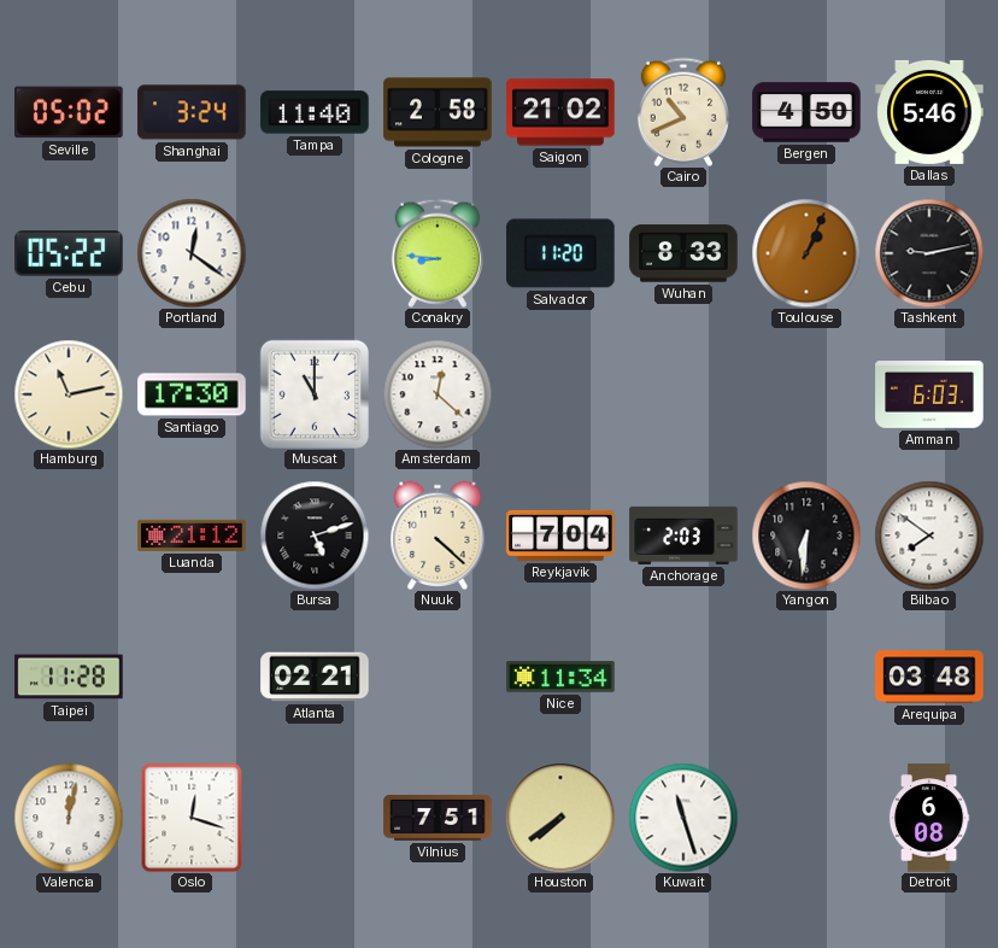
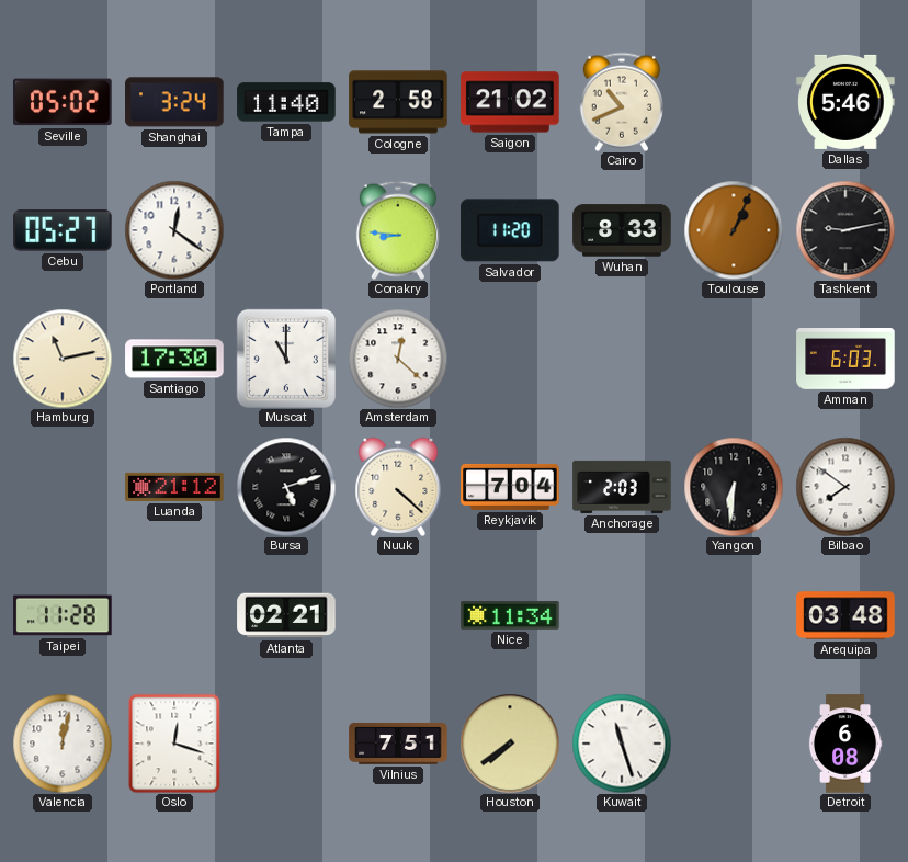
Bergen: 4:50 -> none
Cebu: 05:22 -> 05:27
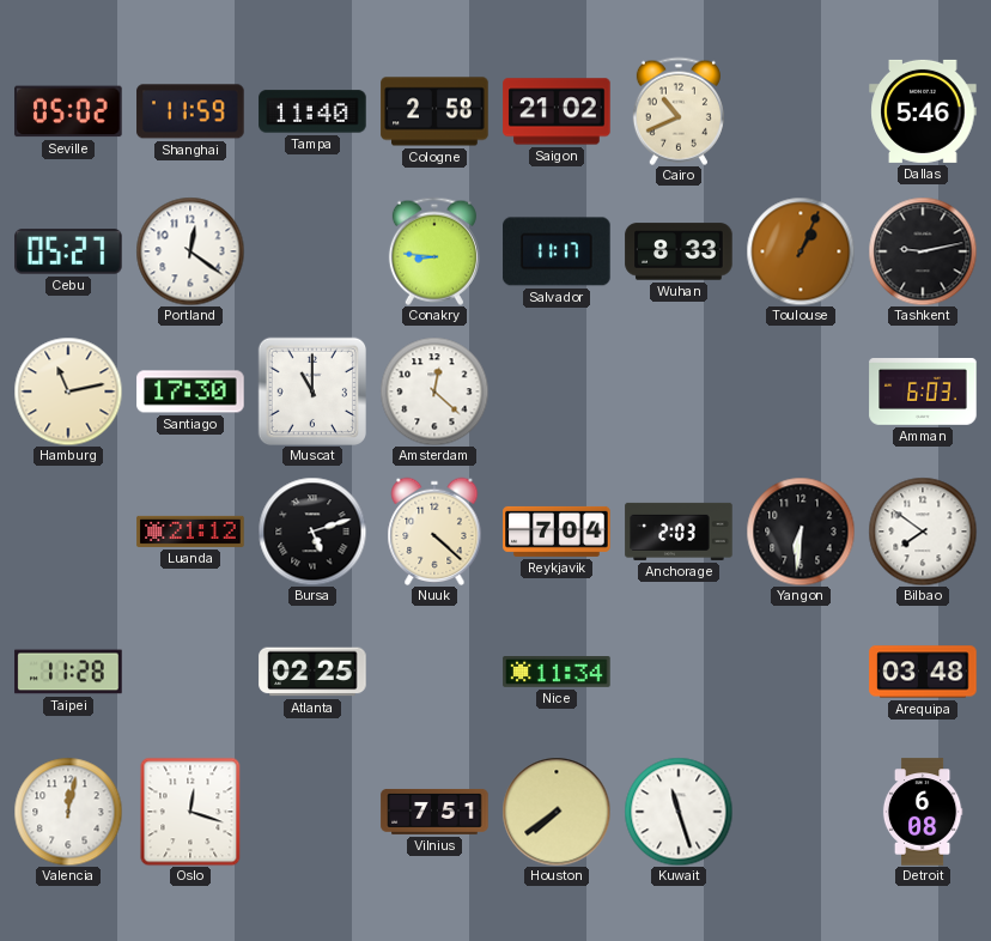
Shanghai: 3:24 -> 11:59
Salvador: 11:20 -> 11:17
Atlanta: 02:21 -> 02:25
